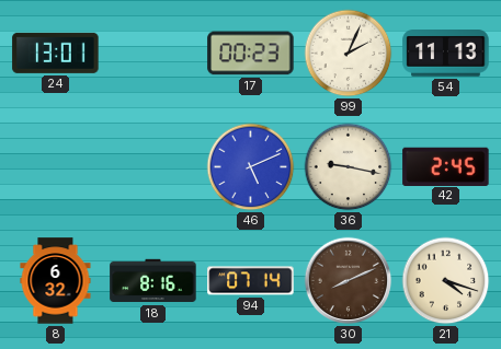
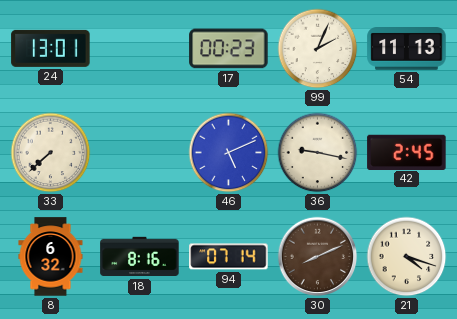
33: none -> 7:38
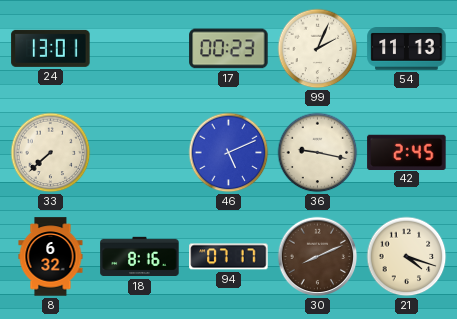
94: 07:14 -> 07:17
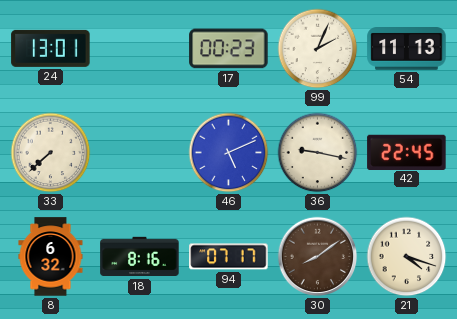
42: 2:45 -> 22:45
30: 8:11 -> 8:09
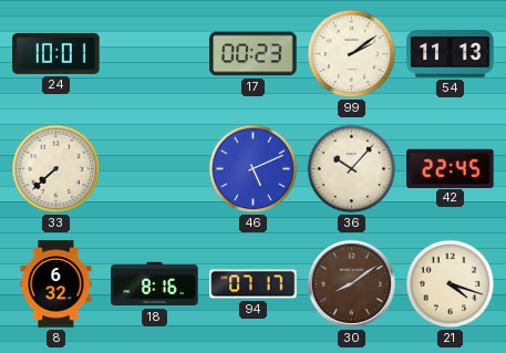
24: 13:01 -> 10:01
99: 2:04 -> 2:09
36: 9:17 -> 10:07
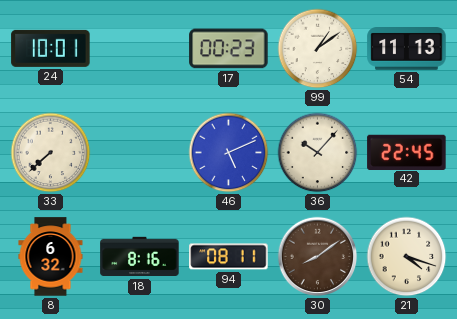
99: 2:09 -> 1:09
94: 07:17 -> 08:11
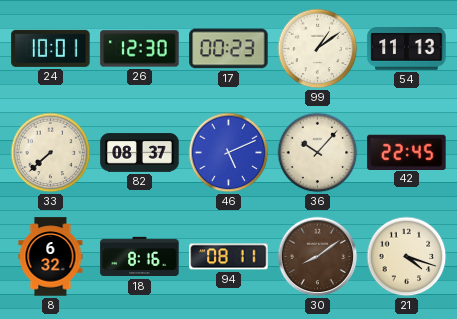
26: none -> 12:30
82: none -> 08:37
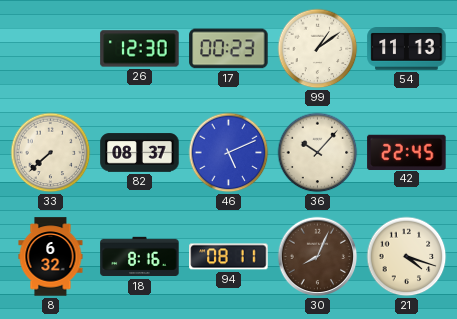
24: 10:01 -> none
30: 8:09 -> 8:04
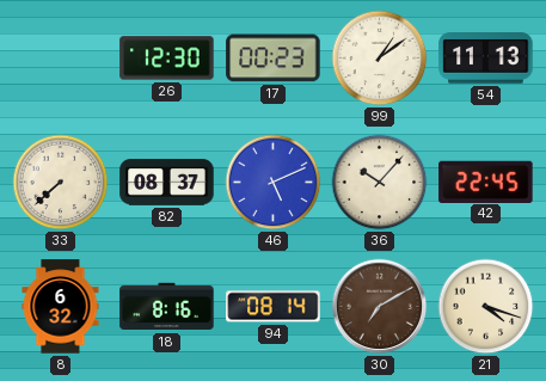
94: 08:11 -> 08:14
30: 8:04 -> 7:10
